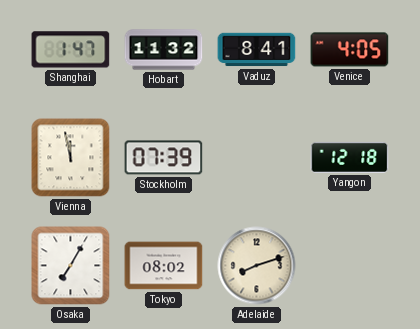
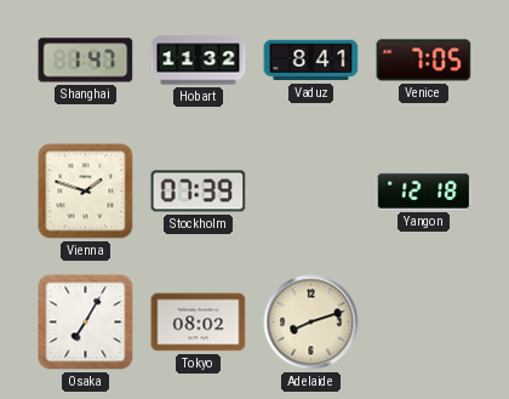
Venice: 4:05 -> 7:05
Vienna: 11:58 -> 1:48
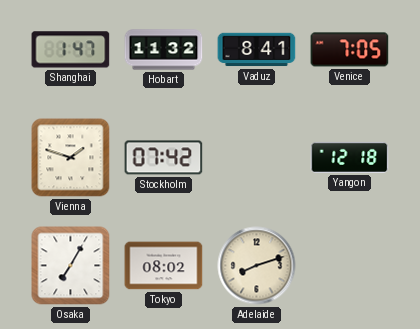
Stockholm: 07:39 -> 07:42
